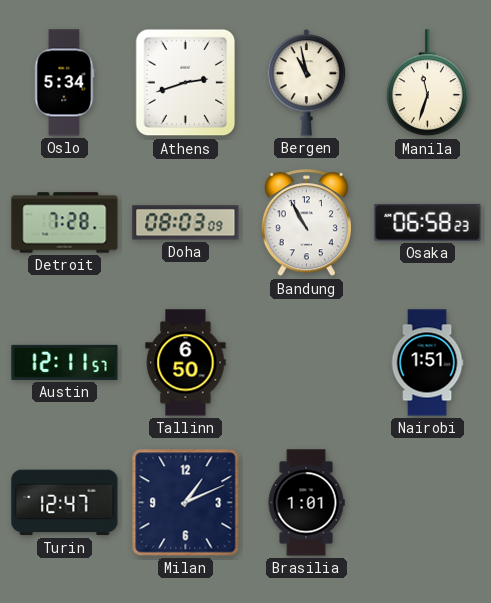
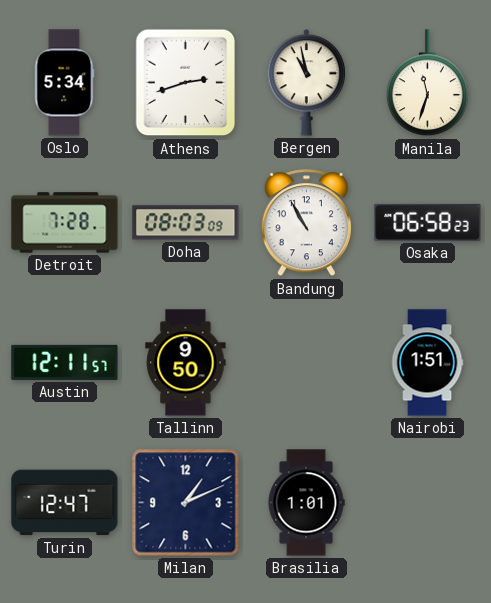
Tallinn: 6:50 -> 9:50
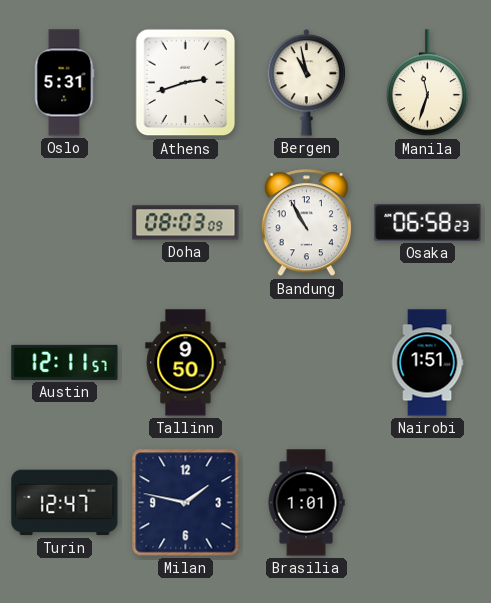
Oslo: 5:34 -> 5:31
Detroit: 7:28 -> none
Milan: 1:11 -> 1:47
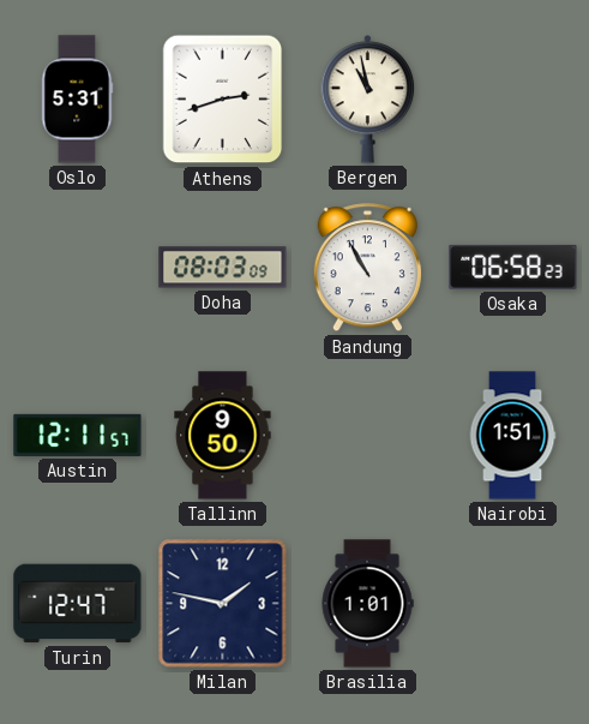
Manila: 11:33 -> none
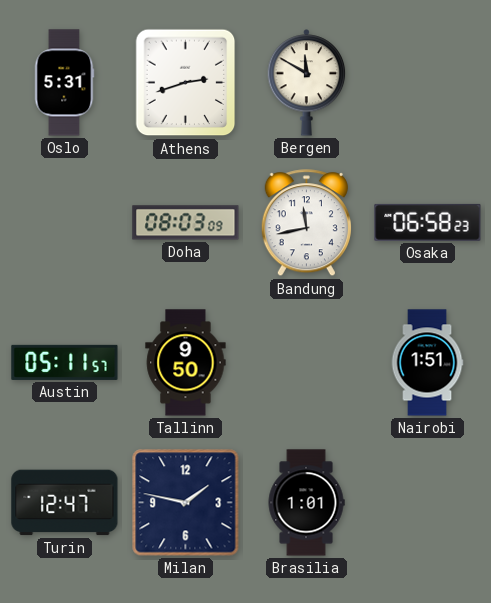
Bergen: 10:58 -> 11:50
Bandung: 10:55 -> 11:43
Austin: 12:11 -> 05:11
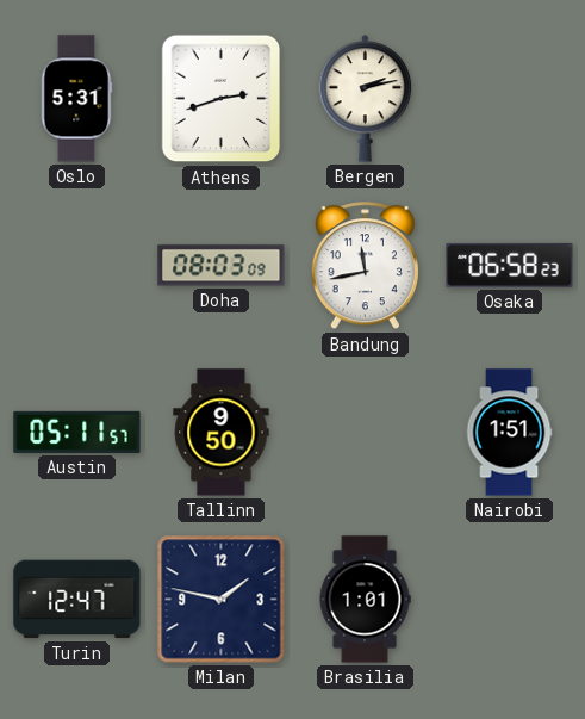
Bergen: 11:50 -> 2:13
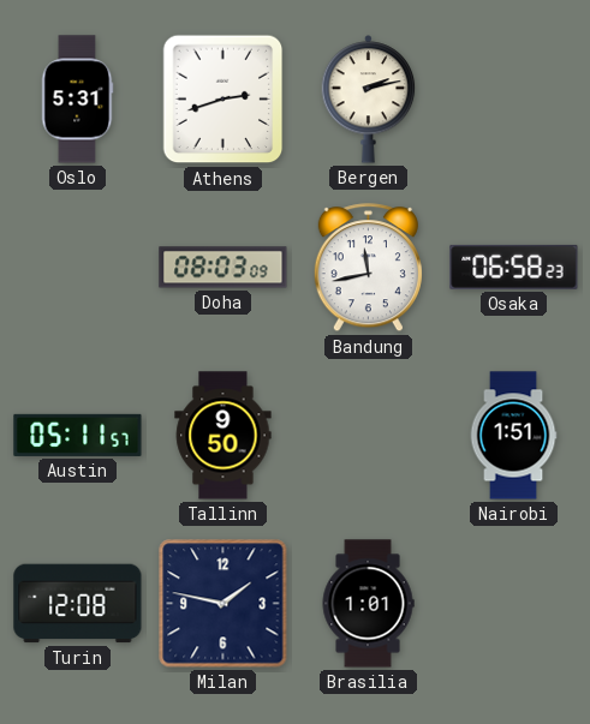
Turin: 12:47 -> 12:08
